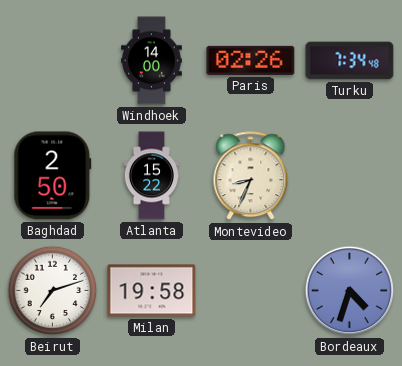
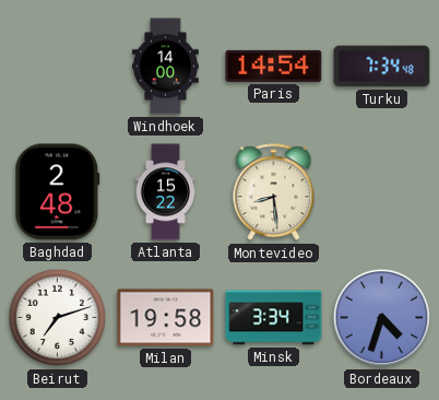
Paris: 02:26 -> 14:54
Baghdad: 2:50 -> 2:48
Montevideo: 8:34 -> 8:29
Minsk: none -> 3:34
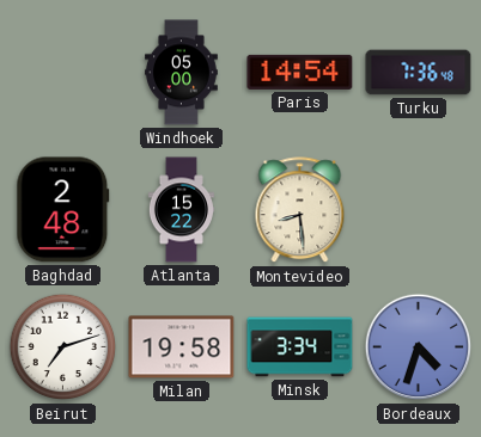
Windhoek: 14:00 -> 05:00
Turku: 7:34 -> 7:36
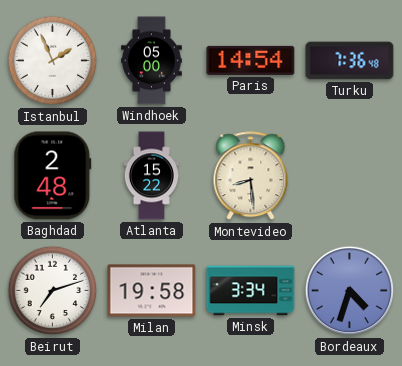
Istanbul: none -> 1:56
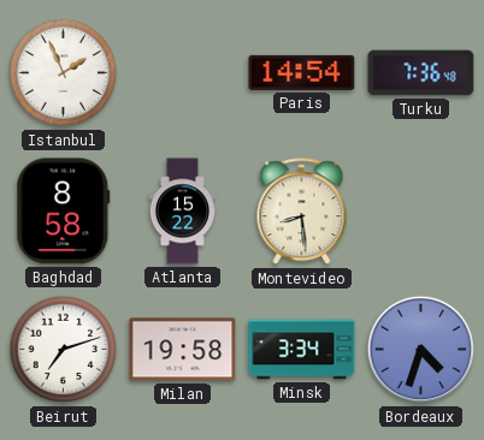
Windhoek: 05:00 -> none
Baghdad: 2:48 -> 8:58
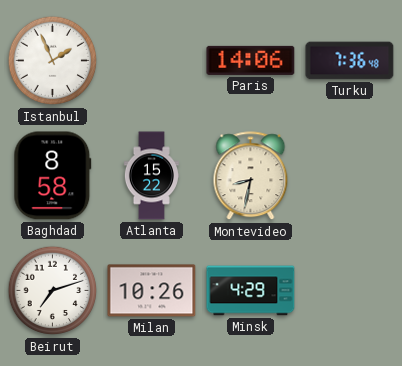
Paris: 14:54 -> 14:06
Montevideo: 8:29 -> 8:32
Milan: 19:58 -> 10:26
Minsk: 3:34 -> 4:29
Bordeaux: 4:33 -> none
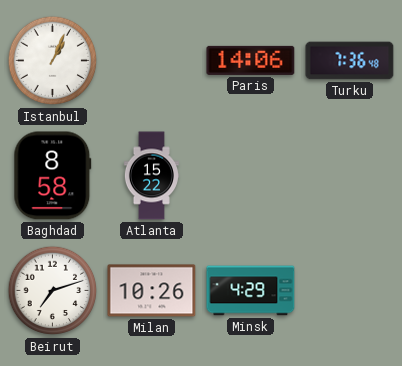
Istanbul: 1:56 -> 1:04
Montevideo: 8:32 -> none
